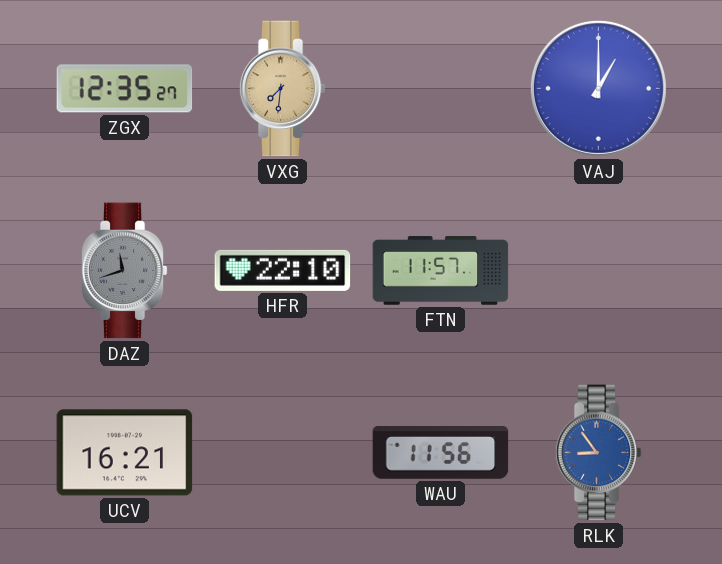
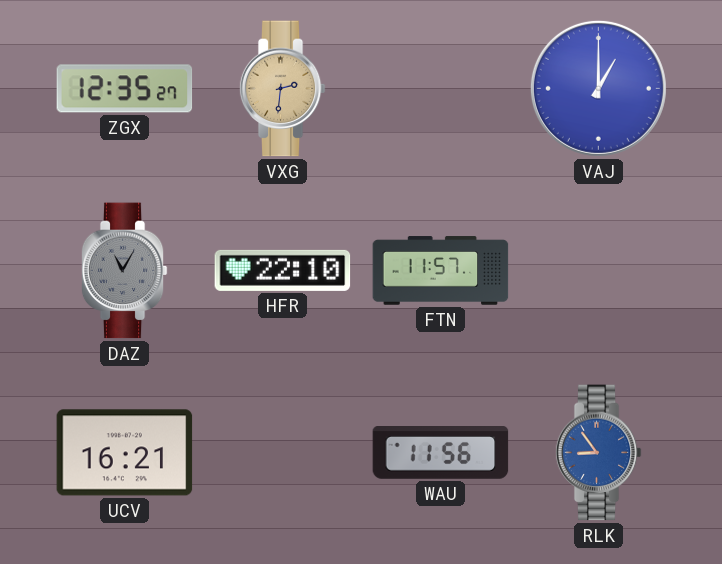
VXG: 7:31 -> 2:31
DAZ: 11:42 -> 11:05
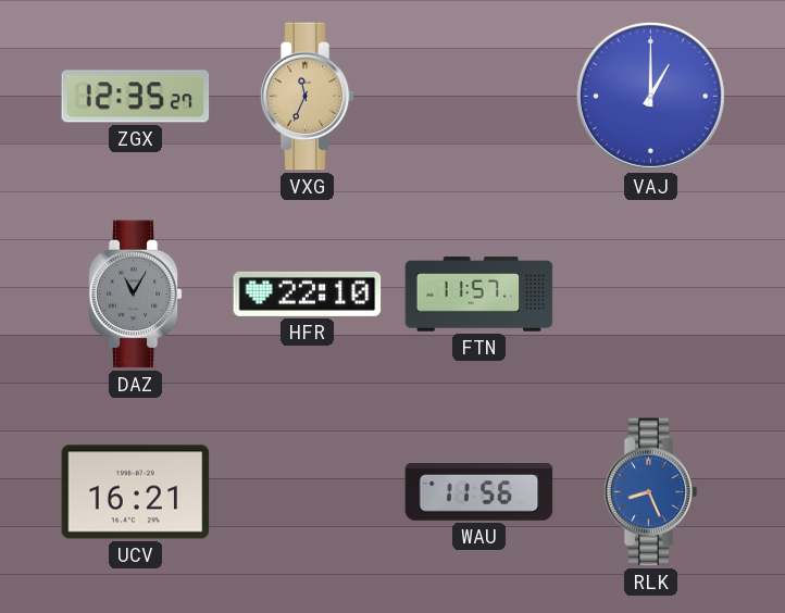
VXG: 2:31 -> 11:34
RLK: 8:54 -> 8:26
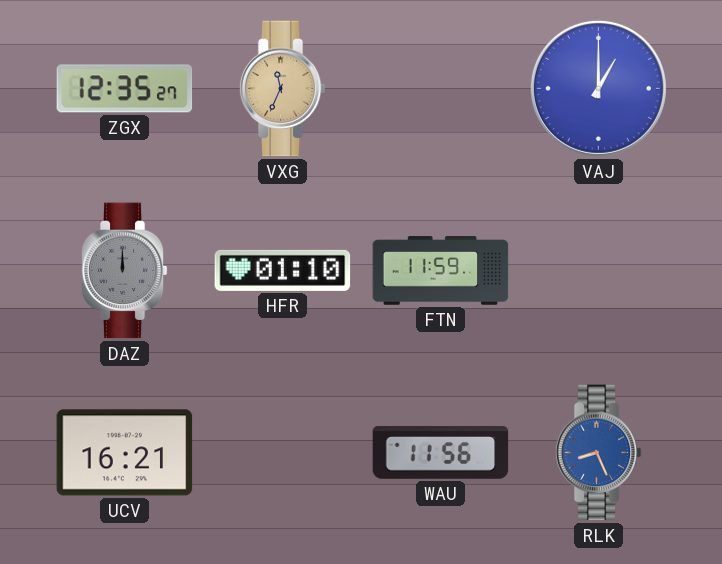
DAZ: 11:05 -> 12:00
HFR: 22:10 -> 01:10
FTN: 11:57 -> 11:59
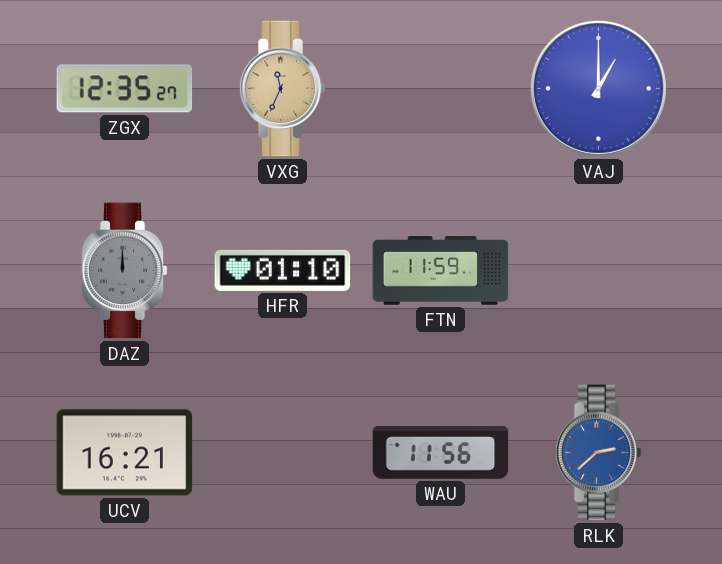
RLK: 8:26 -> 2:38
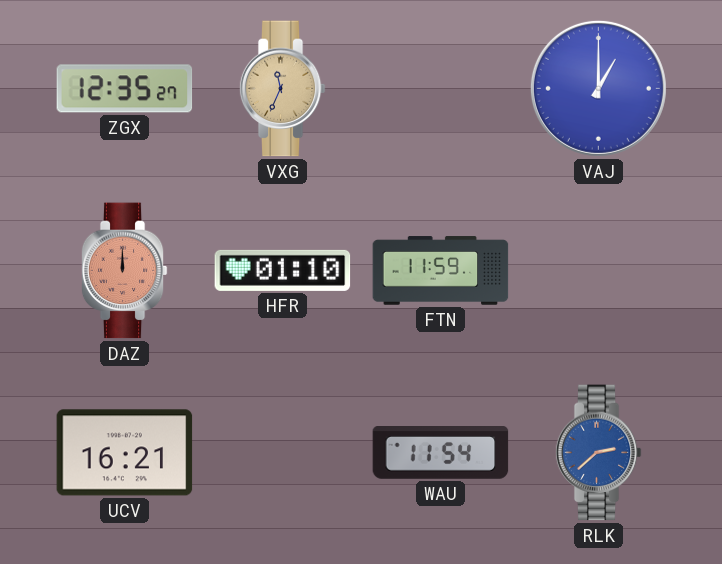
DAZ dial: grey -> salmon
WAU: 11:56 -> 11:54
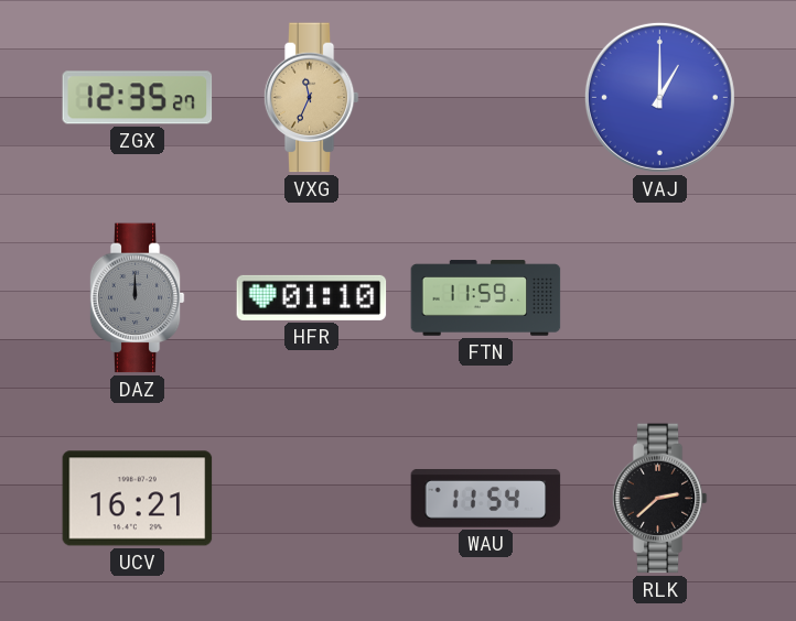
DAZ dial: salmon -> grey
RLK dial: blue -> black
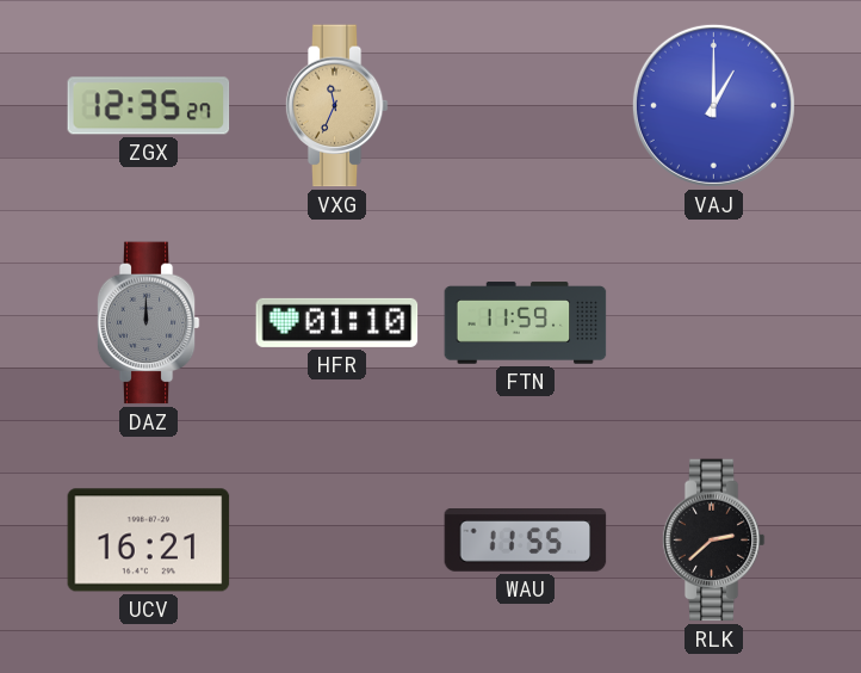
WAU: 11:54 -> 11:55
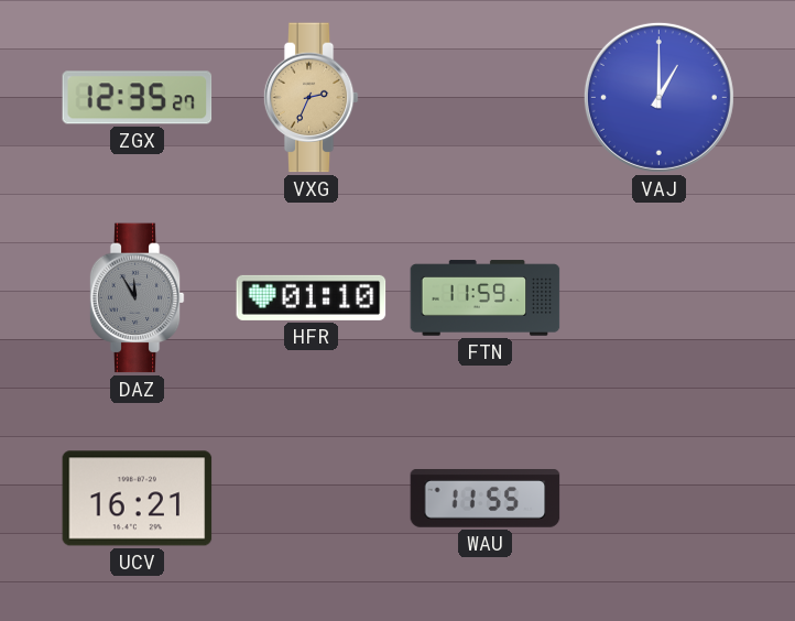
VXG: 11:34 -> 2:34
DAZ: 12:00 -> 11:55
RLK: 2:38 -> none
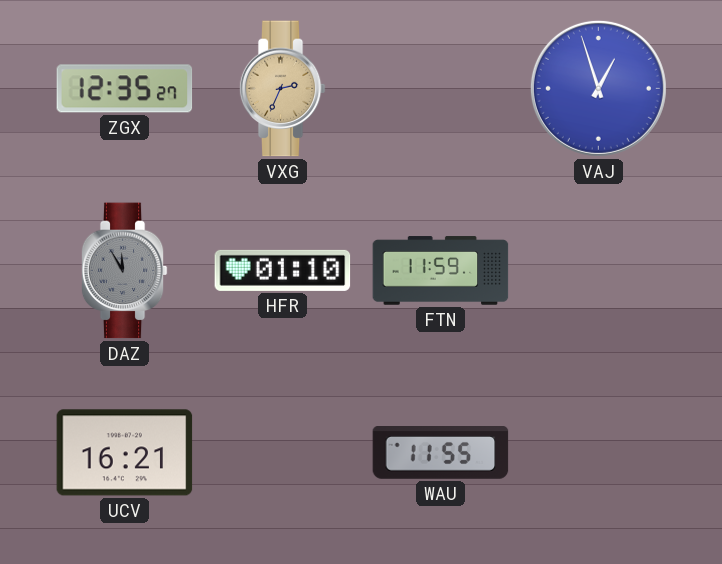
VAJ: 1:00 -> 12:57
